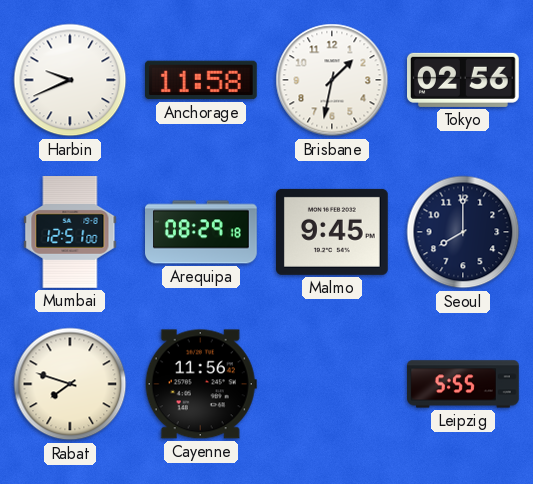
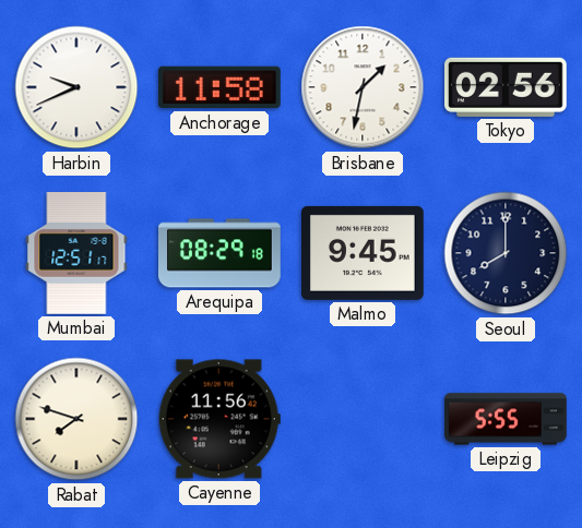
Mumbai: 12:51:00 -> 12:51:17
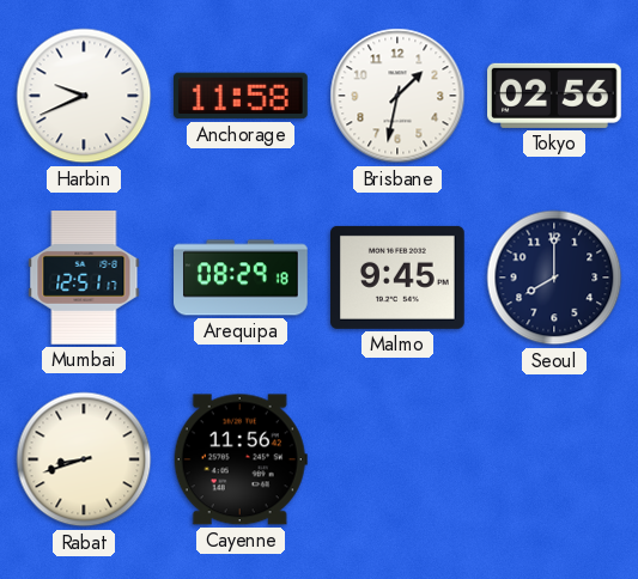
Rabat: 7:48 -> 8:42
Leipzig: 5:55 -> none
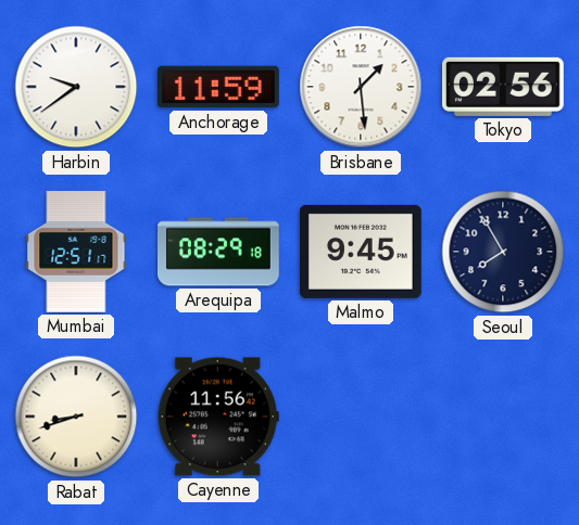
Harbin: 9:41 -> 9:39
Anchorage: 11:58 -> 11:59
Brisbane: 1:32 -> 1:29
Seoul: 8:00 -> 7:55
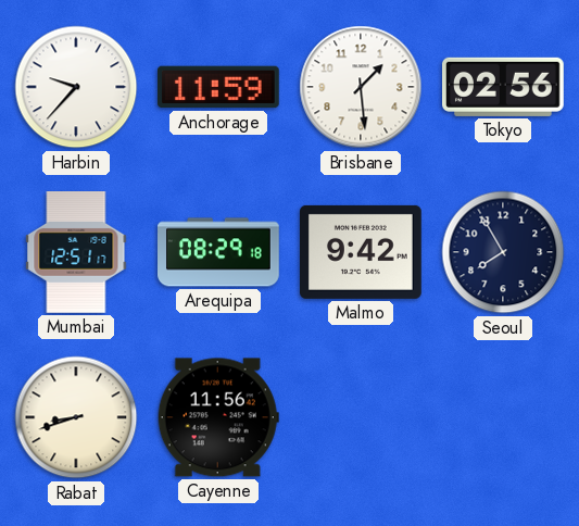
Harbin: 9:39 -> 9:37
Malmo: 9:45 -> 9:42
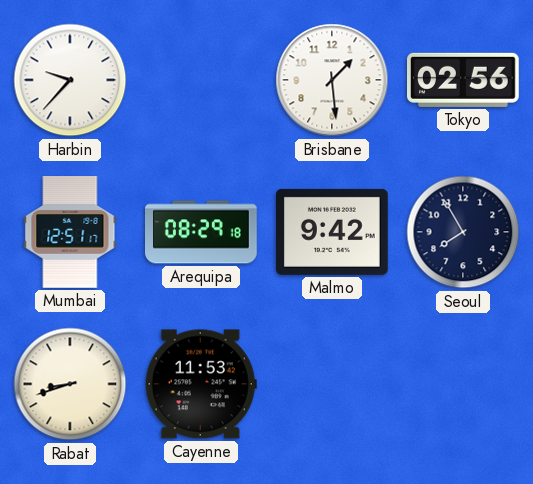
Anchorage: 11:59 -> none
Cayenne: 11:56 -> 11:53
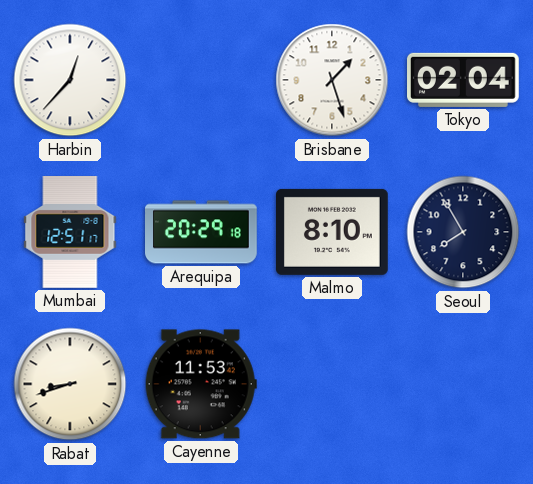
Harbin: 9:37 -> 12:37
Brisbane: 1:29 -> 1:27
Tokyo: 02:56 -> 02:04
Arequipa: 08:29 -> 20:29
Malmo: 9:42 -> 8:10
